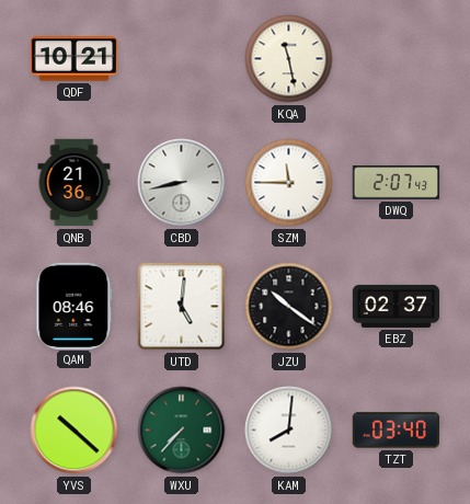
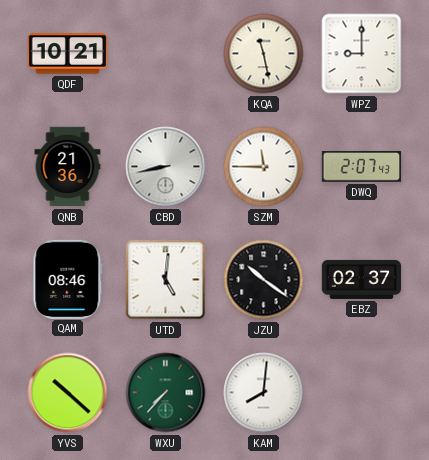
WPZ: none -> 9:00
TZT: 03:40 -> none
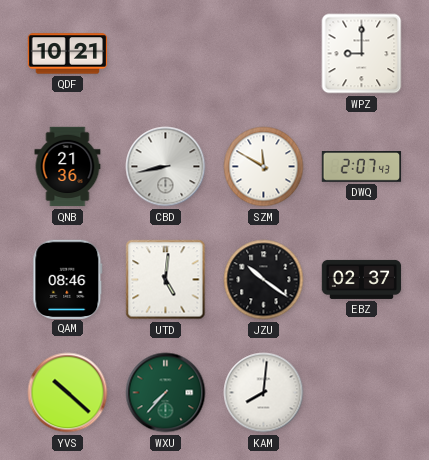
KQA: 11:28 -> none
SZM: 11:45 -> 11:50
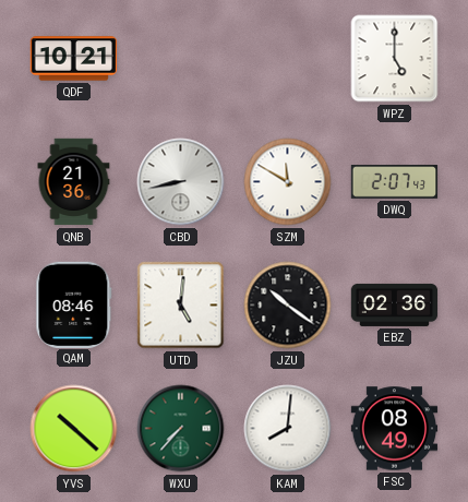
WPZ: 9:00 -> 5:00
EBZ: 02:37 -> 02:36
FSC: none -> 08:49
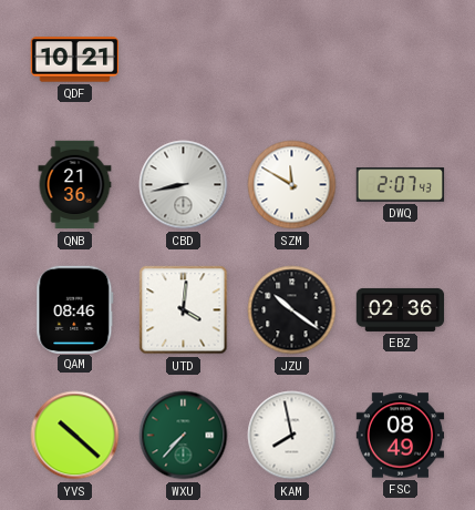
WPZ: 5:00 -> none
UTD: 5:01 -> 4:01
KAM: 8:01 -> 7:58
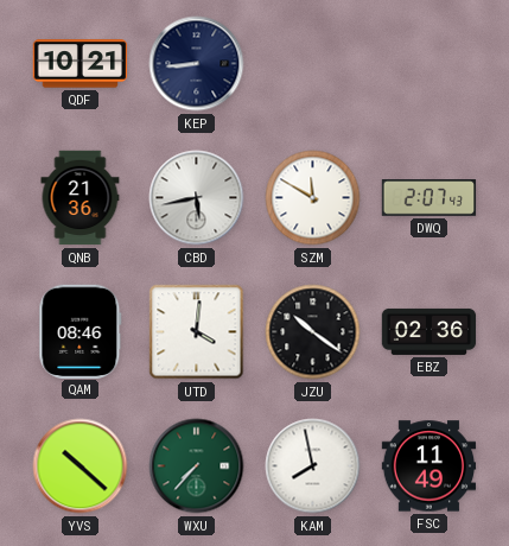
KEP: none -> 8:44
CBD: 8:43 -> 5:43
FSC: 08:49 -> 11:49
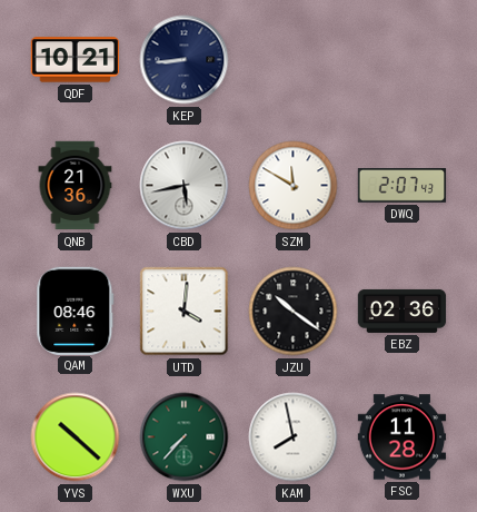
FSC: 11:49 -> 11:28
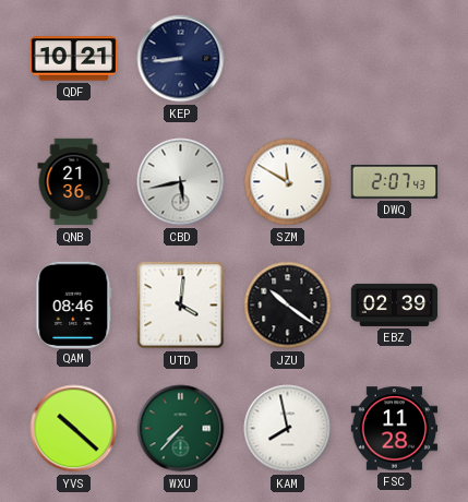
EBZ: 02:36 -> 02:39
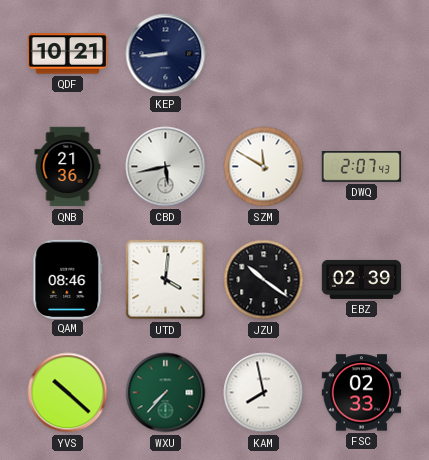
FSC: 11:28 -> 02:33
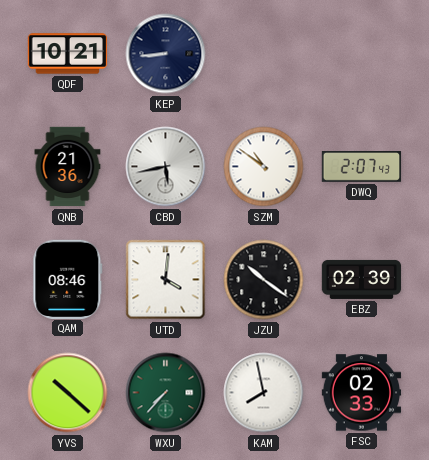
SZM: 11:50 -> 10:51
